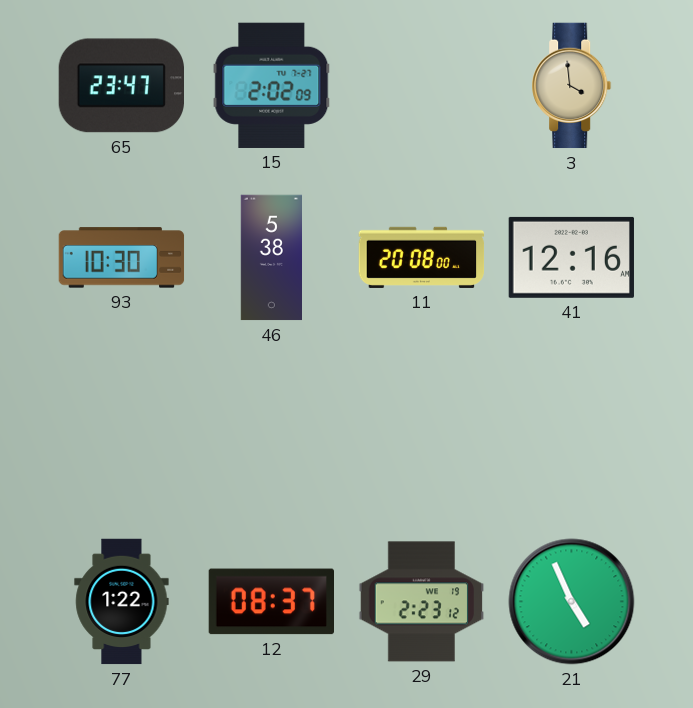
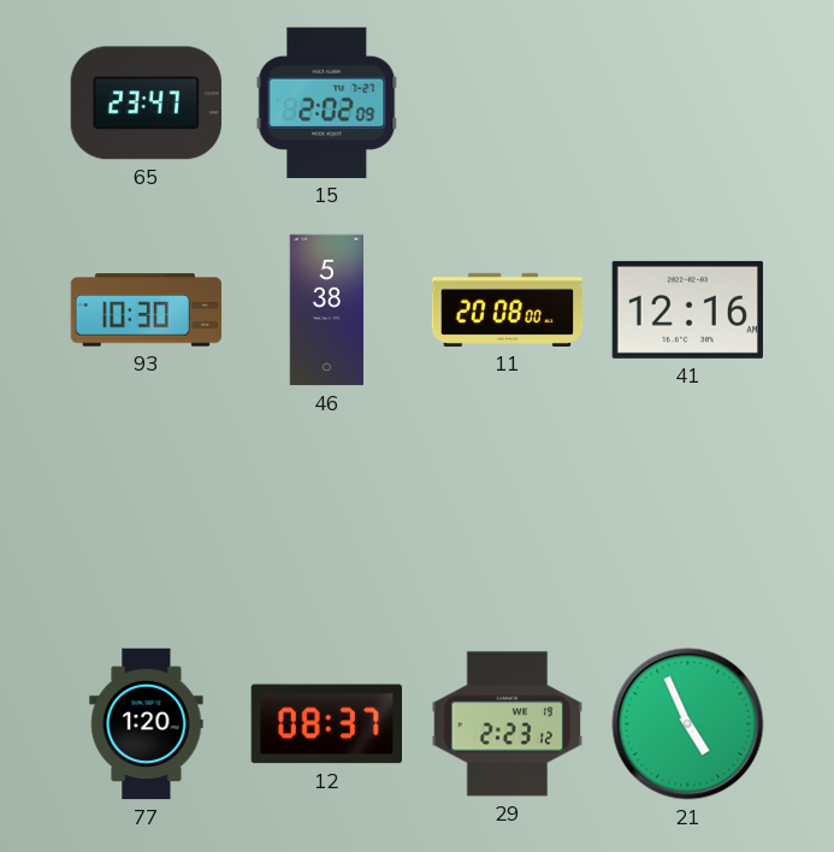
3: 3:59 -> none
77: 1:22 -> 1:20
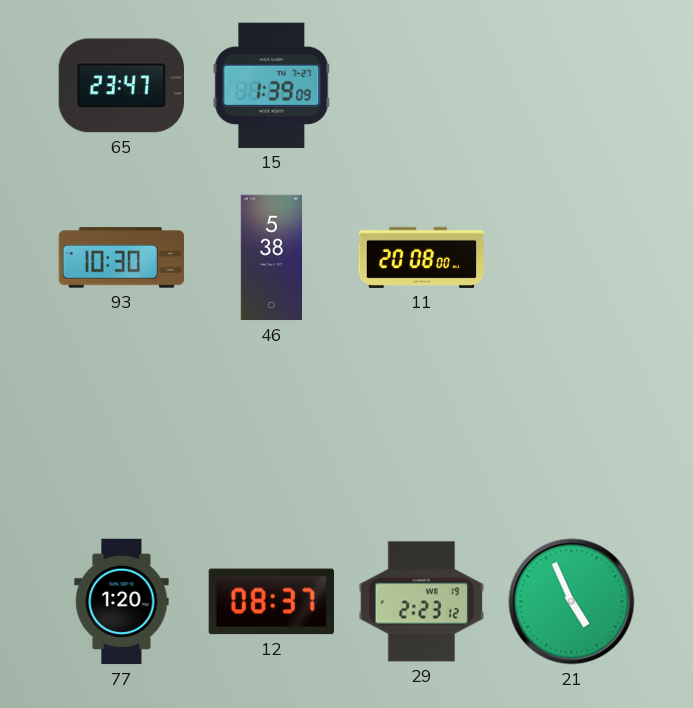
15: 2:02 -> 1:39
41: 12:16 -> none
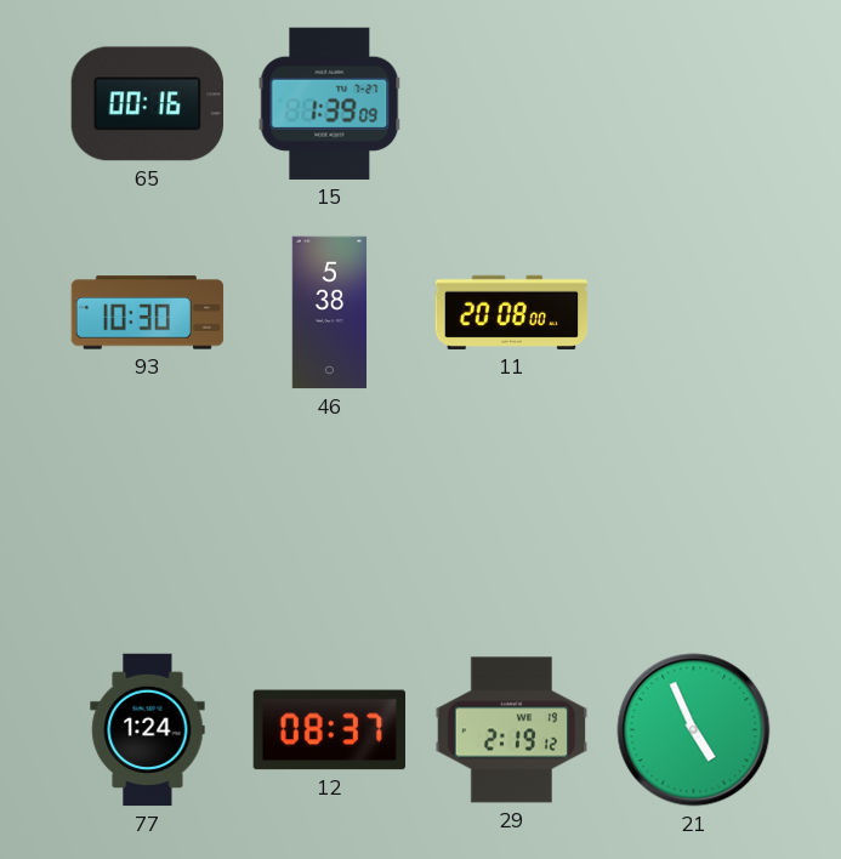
65: 23:47 -> 00:16
77: 1:20 -> 1:24
29: 2:23 -> 2:19
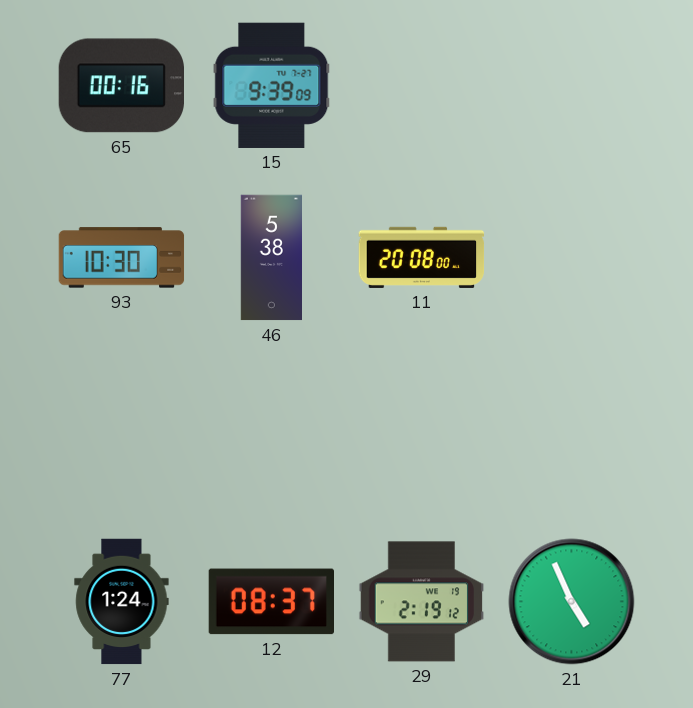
15: 1:39 -> 9:39
